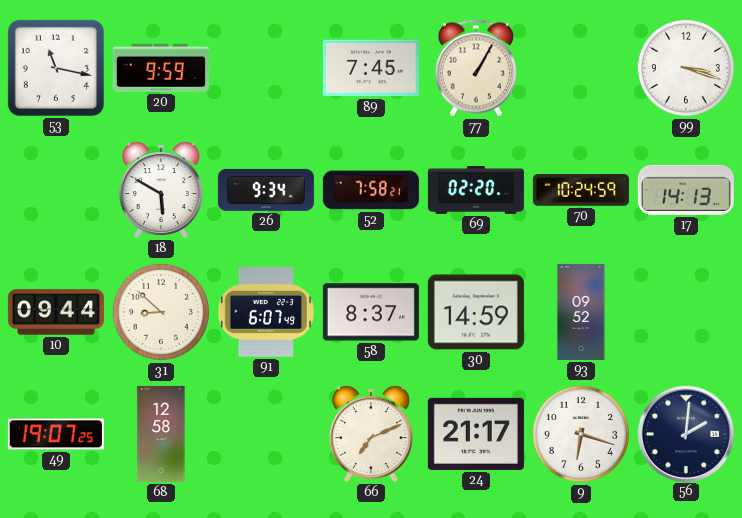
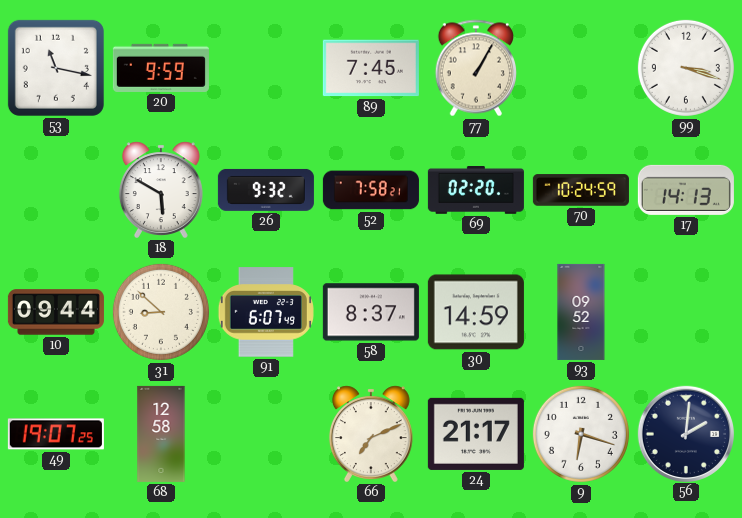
26: 9:34 -> 9:32
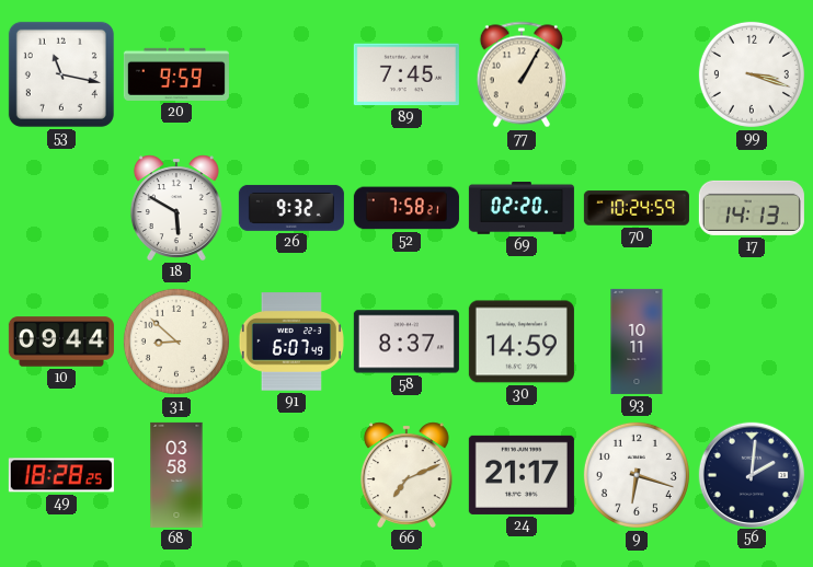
93: 09:52 -> 10:11
49: 19:07 -> 18:28
68: 12:58 -> 03:58
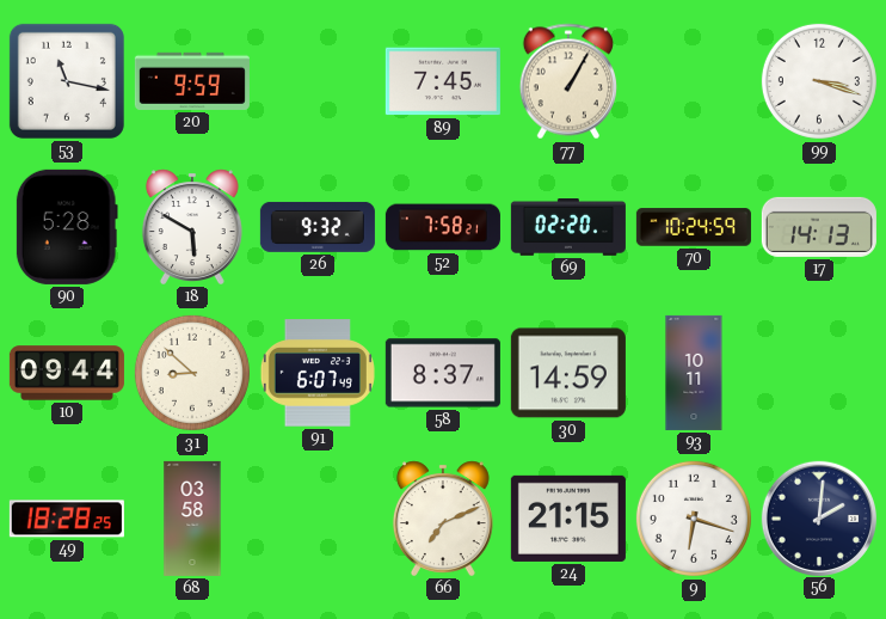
90: none -> 5:28
24: 21:17 -> 21:15
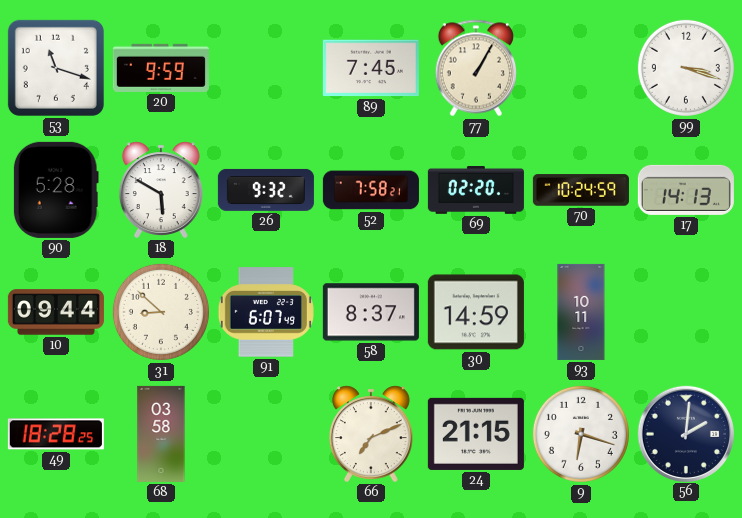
53: 11:17 -> 11:18
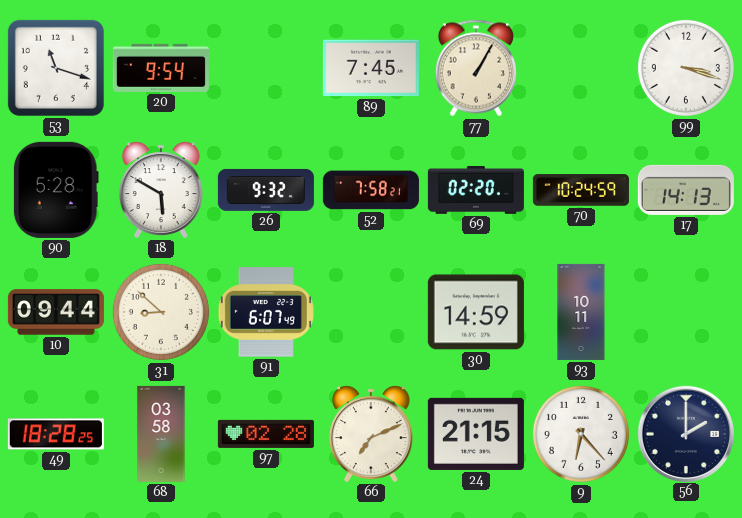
20: 9:59 -> 9:54
58: 8:37 -> none
97: none -> 02:28
9: 6:18 -> 6:23
56: 2:01 -> 2:00
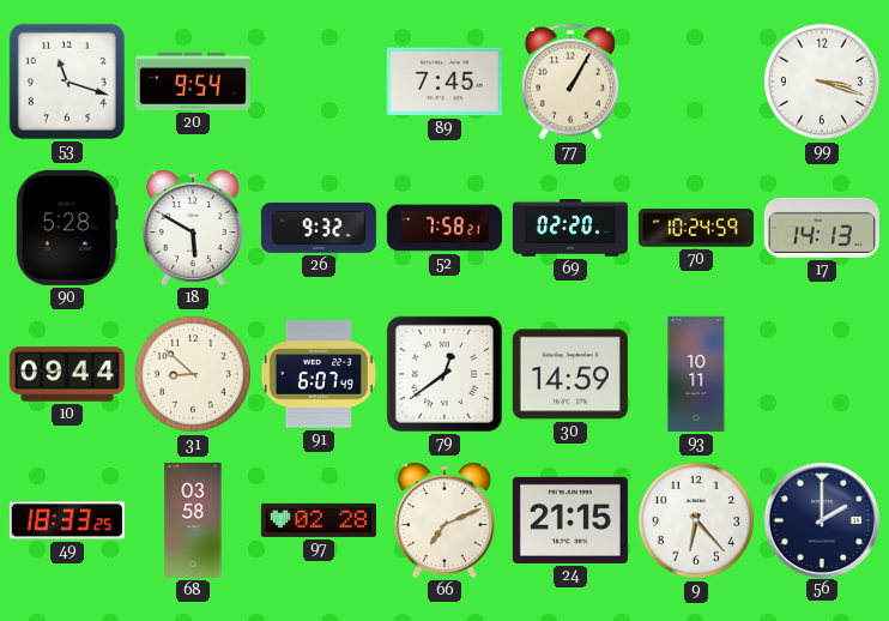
79: none -> 12:39
49: 18:28 -> 18:33
